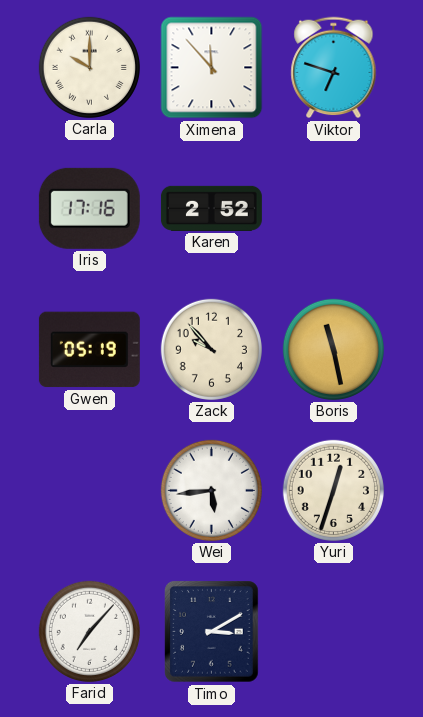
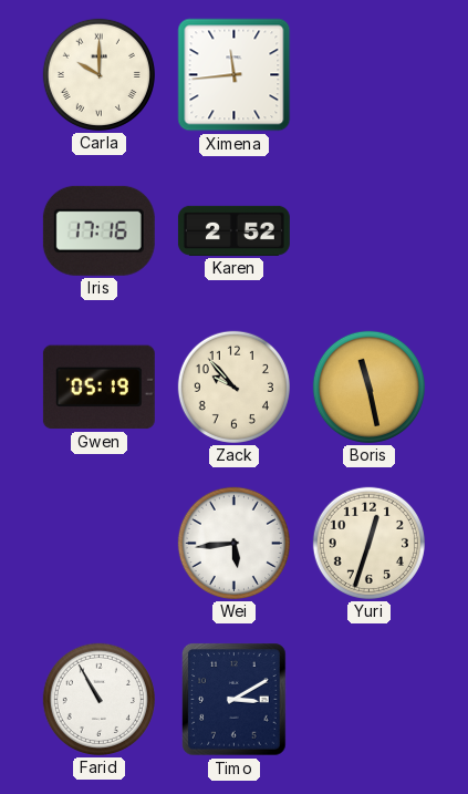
Ximena: 11:53 -> 11:44
Viktor: 6:48 -> none
Farid: 7:07 -> 10:55
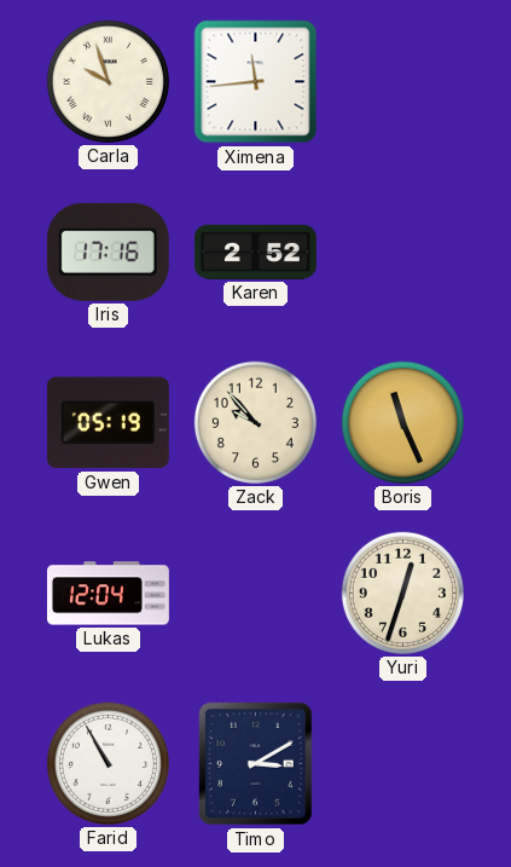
Carla: 10:00 -> 9:57
Boris: 11:28 -> 11:26
Lukas: none -> 12:04
Wei: 5:44 -> none
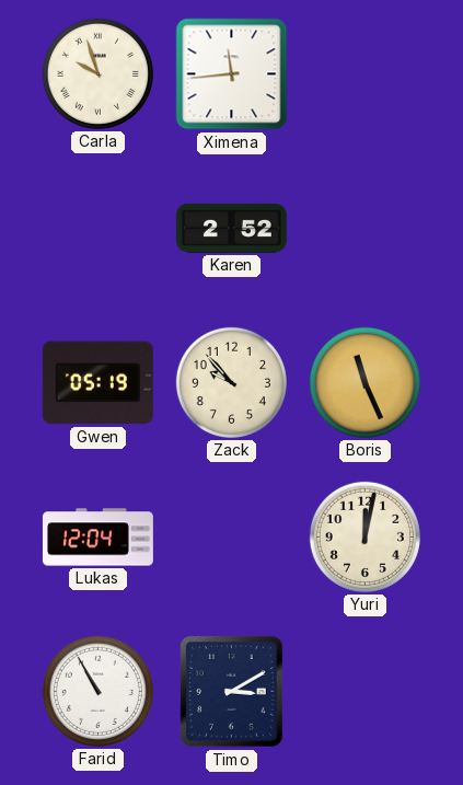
Iris: 17:16 -> none
Yuri: 12:33 -> 12:02
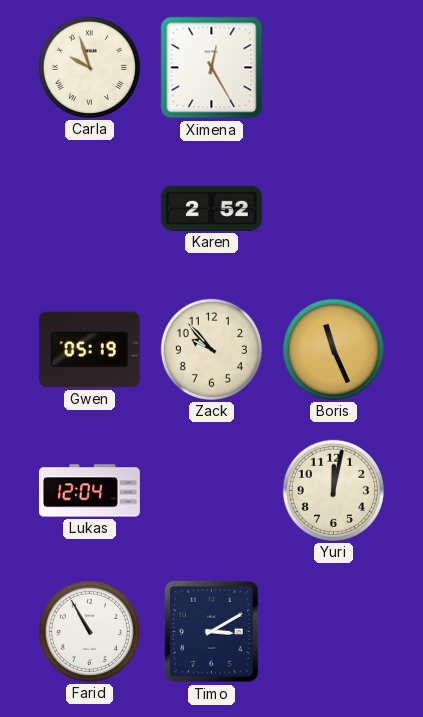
Ximena: 11:44 -> 12:25
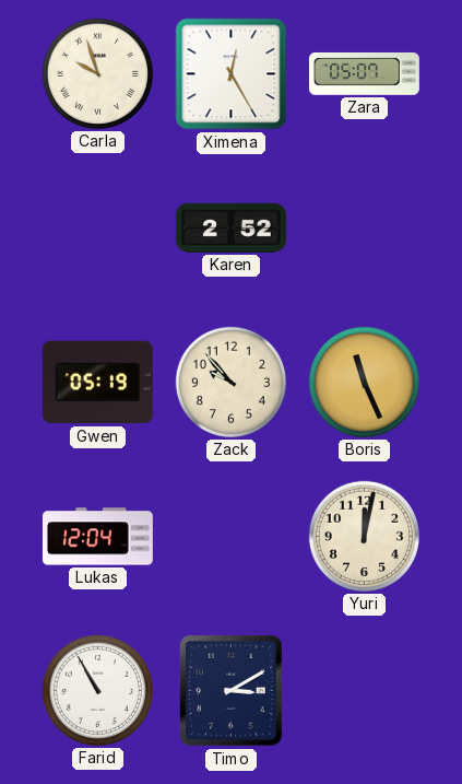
Zara: none -> 05:07
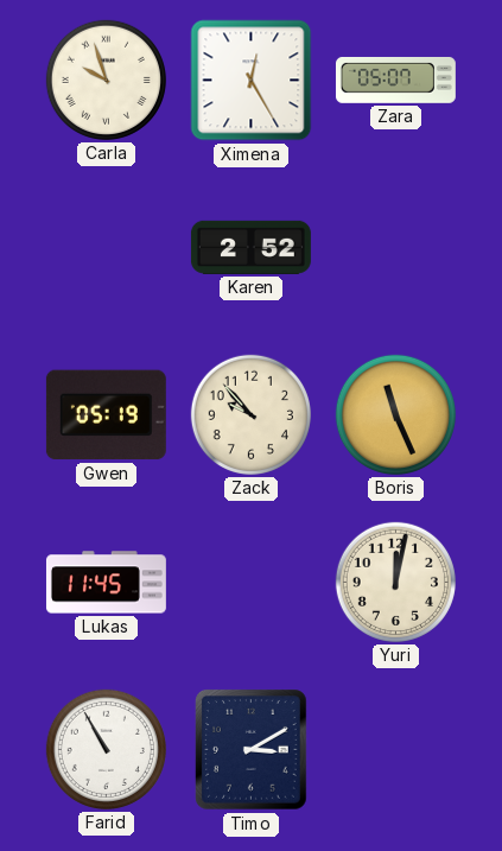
Lukas: 12:04 -> 11:45
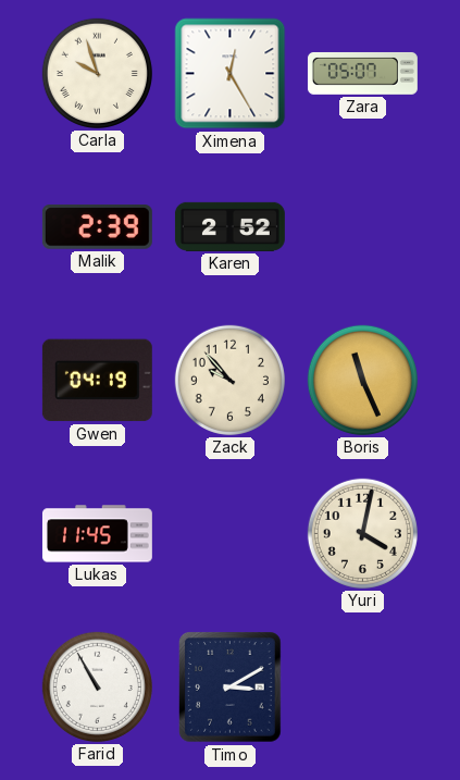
Malik: none -> 2:39
Gwen: 05:19 -> 04:19
Yuri: 12:02 -> 4:02
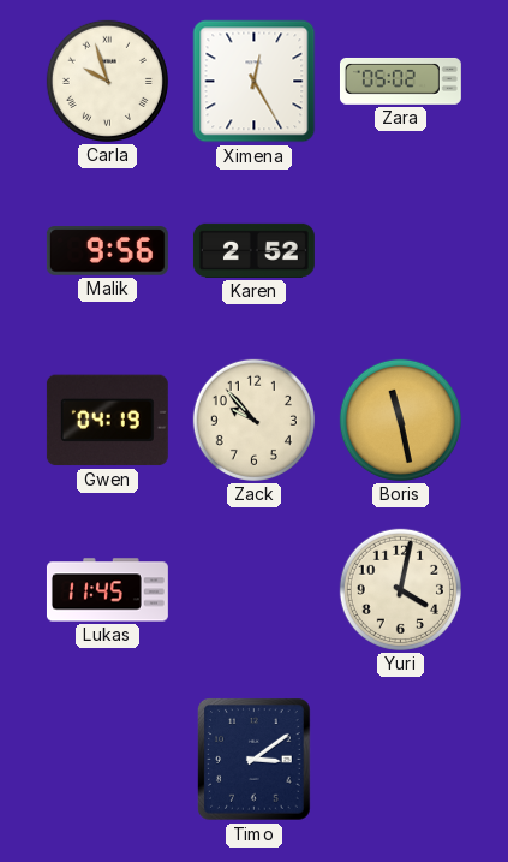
Zara: 05:07 -> 05:02
Malik: 2:39 -> 9:56
Boris: 11:26 -> 11:28
Farid: 10:55 -> none
Timo: 3:10 -> 3:09
